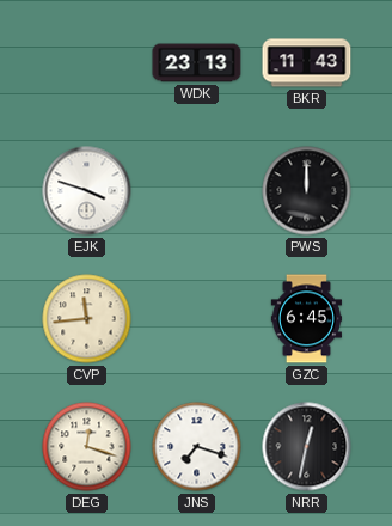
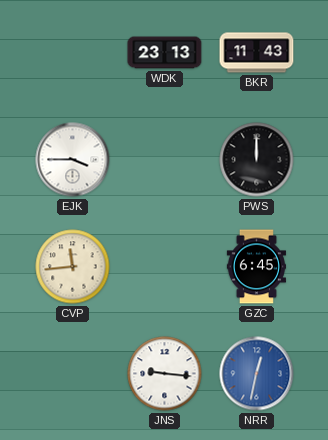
EJK: 3:48 -> 3:45
DEG: 12:18 -> none
JNS: 7:18 -> 9:16
NRR dial: black -> blue
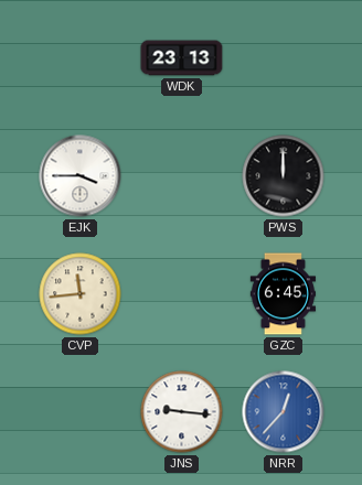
BKR: 11:43 -> none
NRR: 12:32 -> 12:37
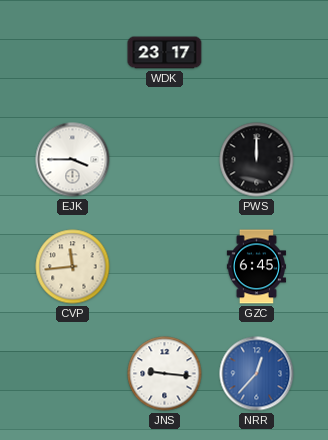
WDK: 23:13 -> 23:17
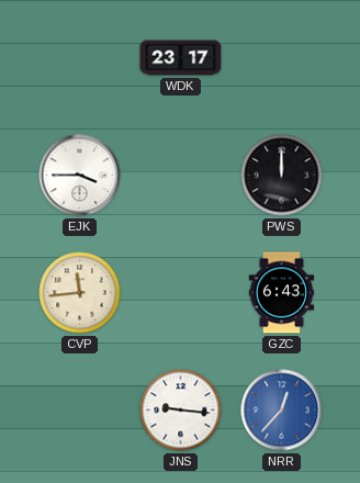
GZC: 6:45 -> 6:43
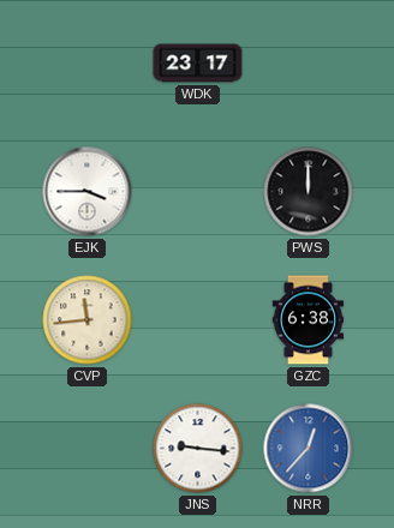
GZC: 6:43 -> 6:38
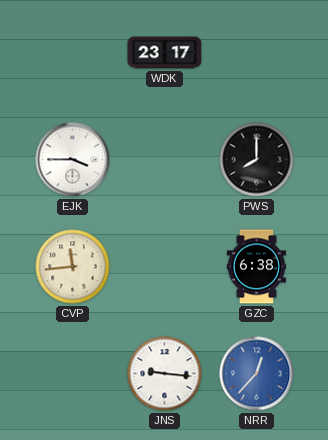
PWS: 12:00 -> 8:00
